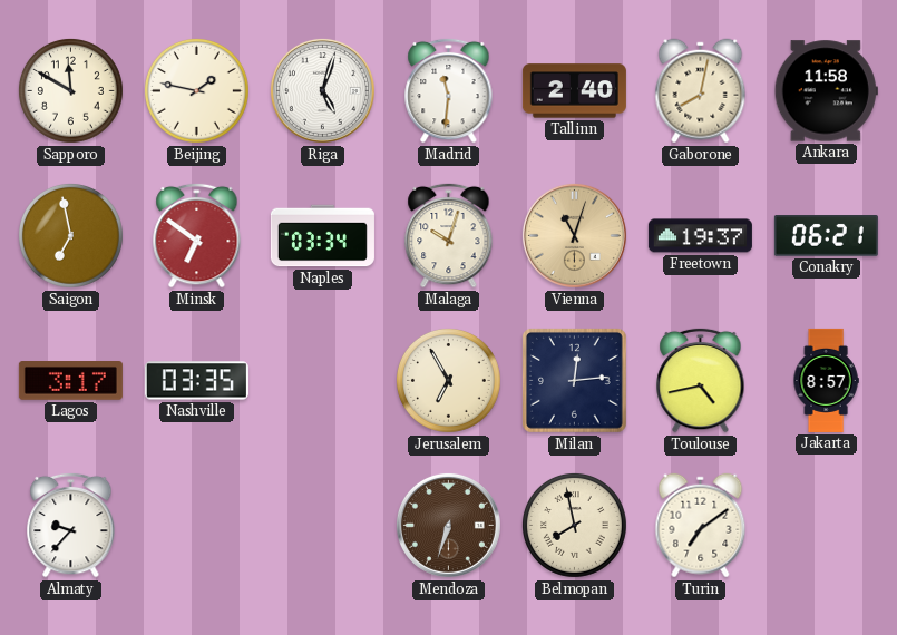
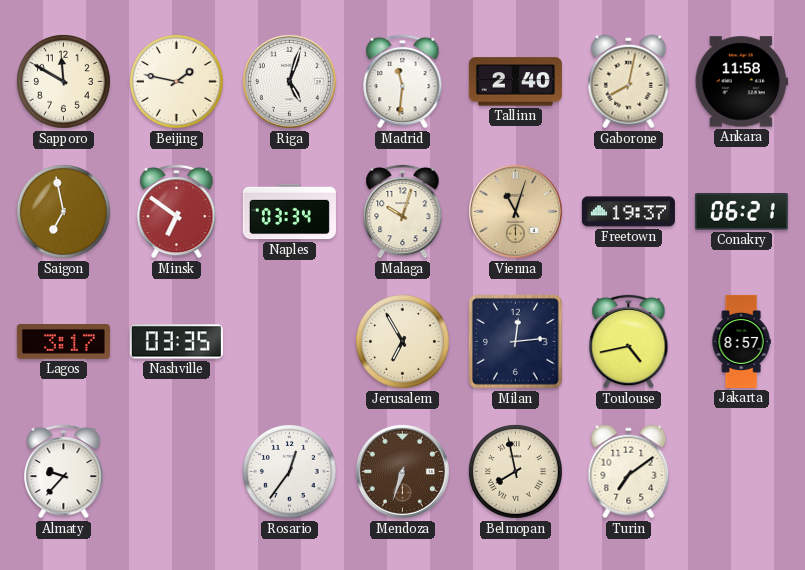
Rosario: none -> 12:36
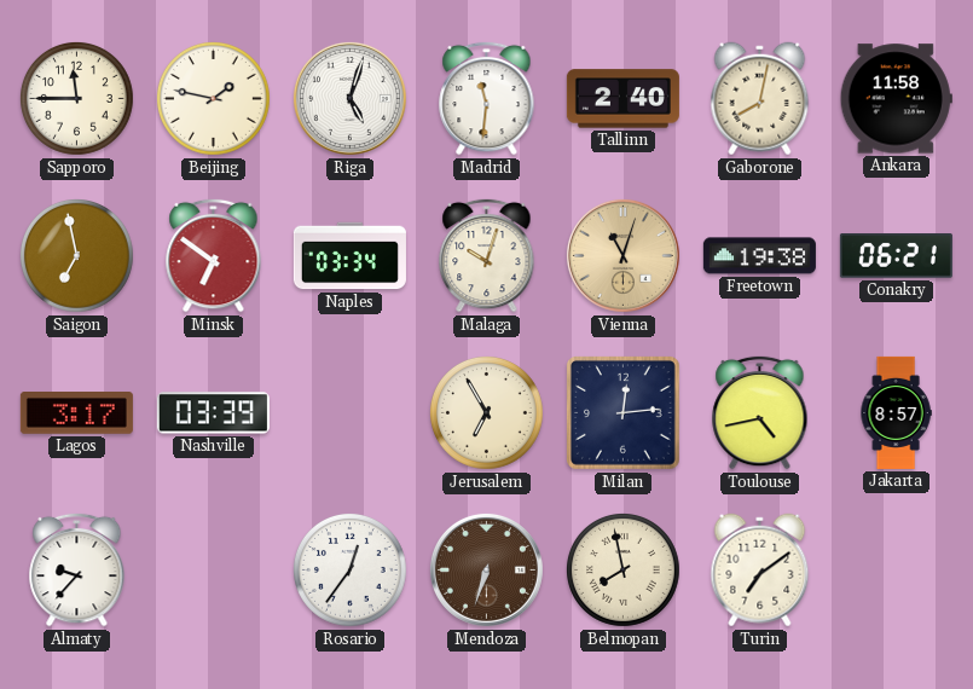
Sapporo: 11:50 -> 11:45
Freetown: 19:37 -> 19:38
Nashville: 03:35 -> 03:39
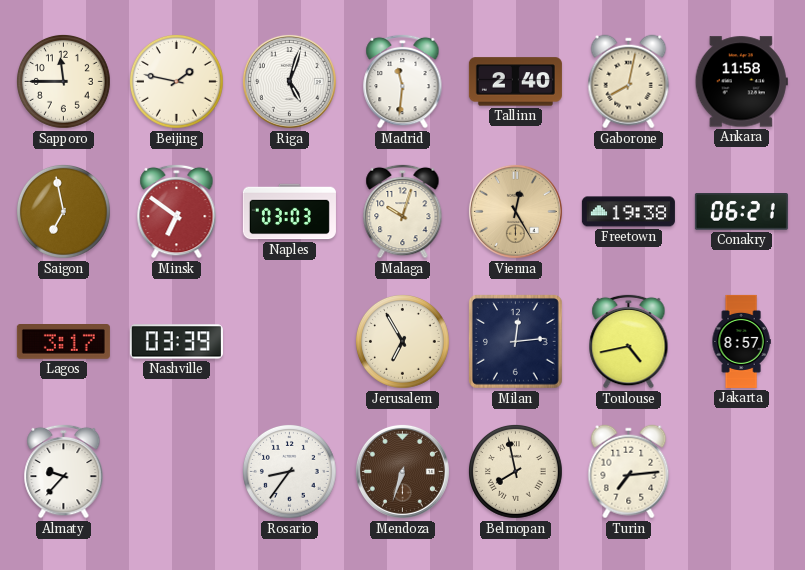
Naples: 03:34 -> 03:03
Vienna: 11:03 -> 12:25
Rosario: 12:36 -> 8:36
Turin: 7:09 -> 7:14
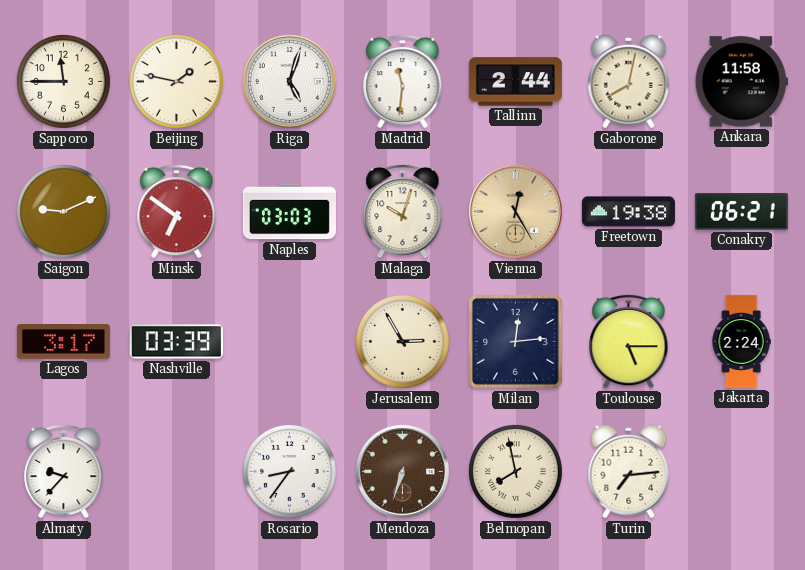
Tallinn: 2:40 -> 2:44
Saigon: 6:58 -> 9:11
Jerusalem: 6:55 -> 2:55
Toulouse: 4:43 -> 5:15
Jakarta: 8:57 -> 2:24
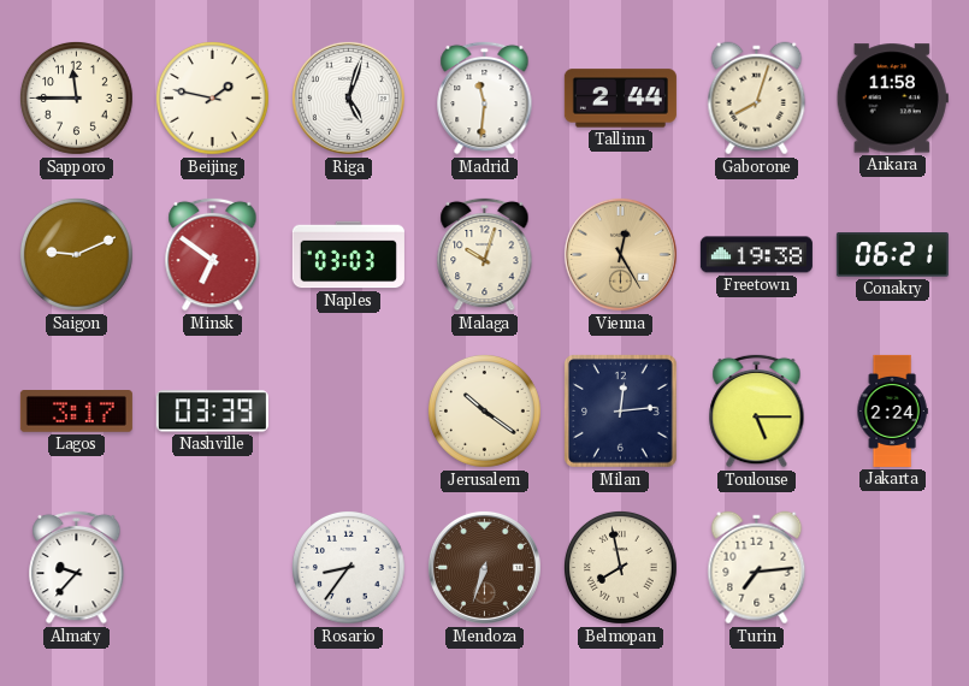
Gaborone: 8:02 -> 8:03
Jerusalem: 2:55 -> 10:21
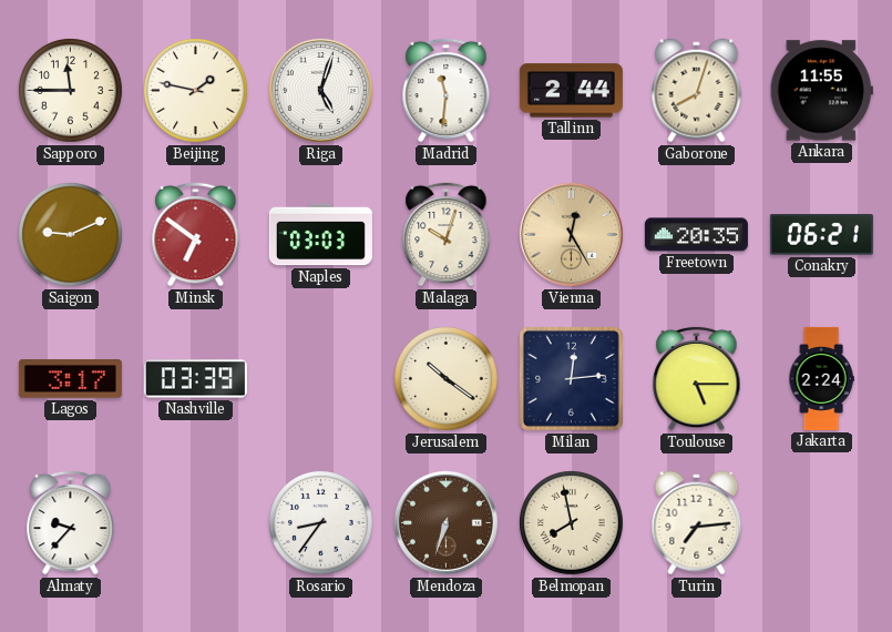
Ankara: 11:58 -> 11:55
Freetown: 19:38 -> 20:35
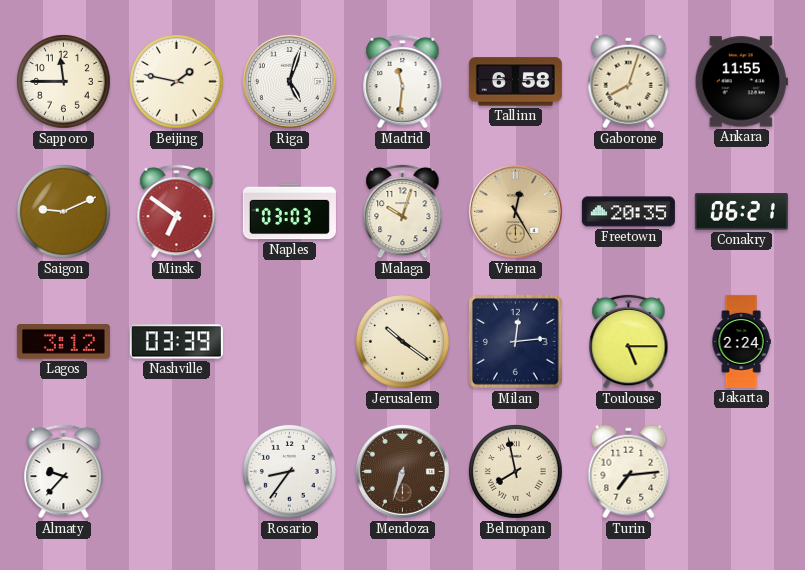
Tallinn: 2:44 -> 6:58
Lagos: 3:17 -> 3:12
